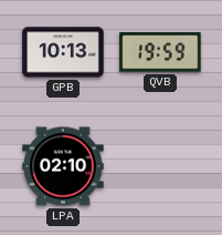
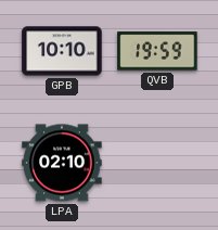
GPB: 10:13 -> 10:10
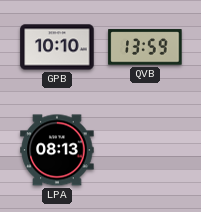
QVB: 19:59 -> 13:59
LPA: 02:10 -> 08:13
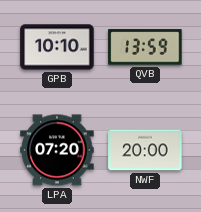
LPA: 08:13 -> 07:20
NWF: none -> 20:00
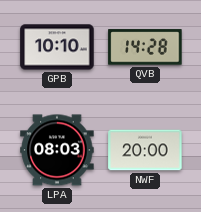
QVB: 13:59 -> 14:28
LPA: 07:20 -> 08:03
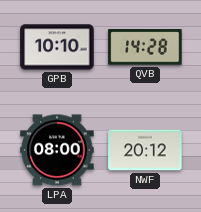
LPA: 08:03 -> 08:00
NWF: 20:00 -> 20:12
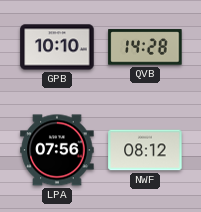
LPA: 08:00 -> 07:56
NWF: 20:12 -> 08:12
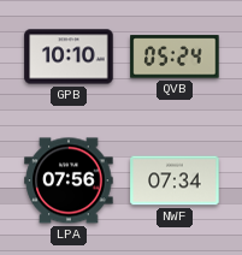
QVB: 14:28 -> 05:24
NWF: 08:12 -> 07:34
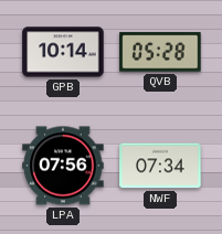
GPB: 10:10 -> 10:14
QVB: 05:24 -> 05:28
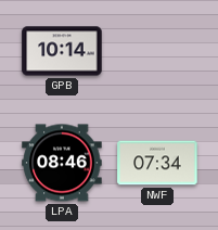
QVB: 05:28 -> none
LPA: 07:56 -> 08:46
